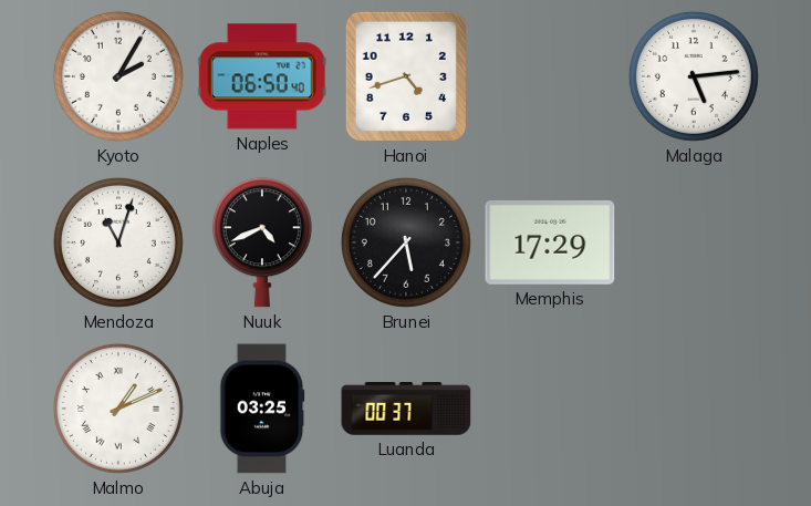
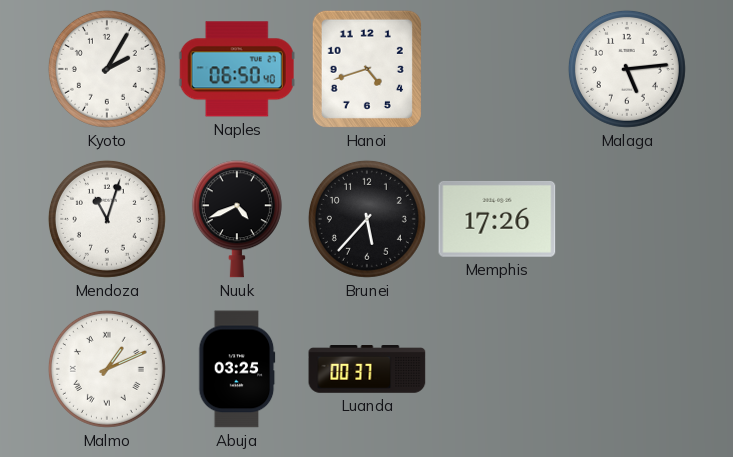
Memphis: 17:29 -> 17:26
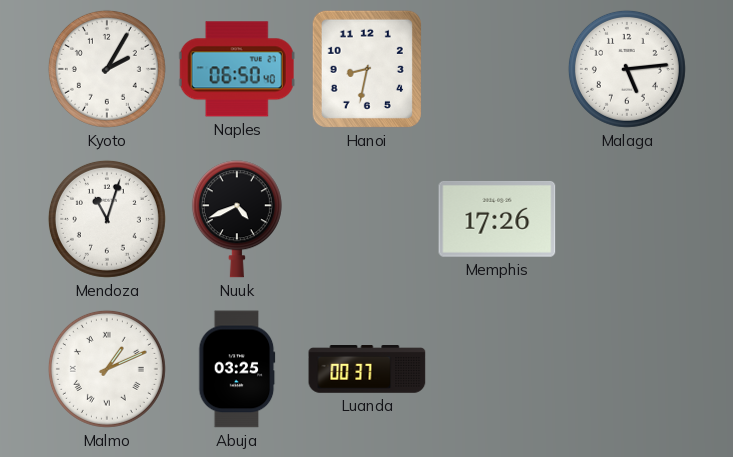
Hanoi: 4:42 -> 8:32
Brunei: 5:37 -> none
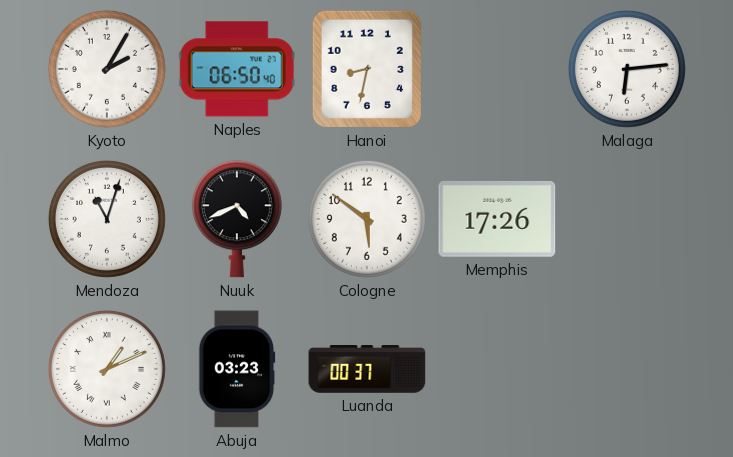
Malaga: 5:14 -> 6:14
Cologne: none -> 5:51
Abuja: 03:25 -> 03:23
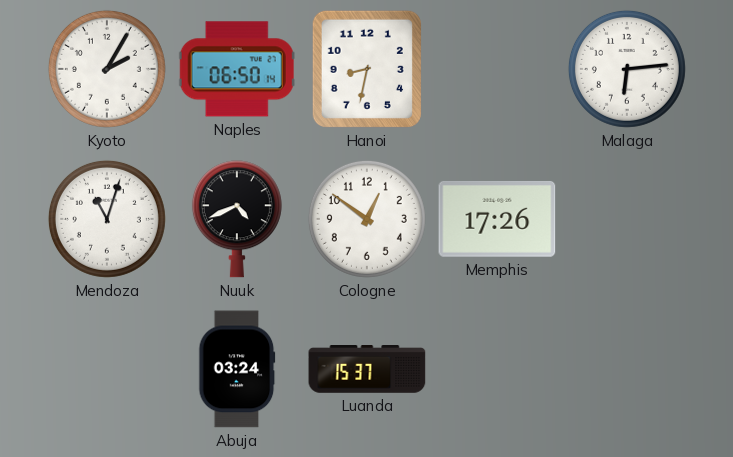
Naples: 06:50:40 -> 06:50:14
Cologne: 5:51 -> 12:51
Malmo: 1:11 -> none
Abuja: 03:23 -> 03:24
Luanda: 00:37 -> 15:37
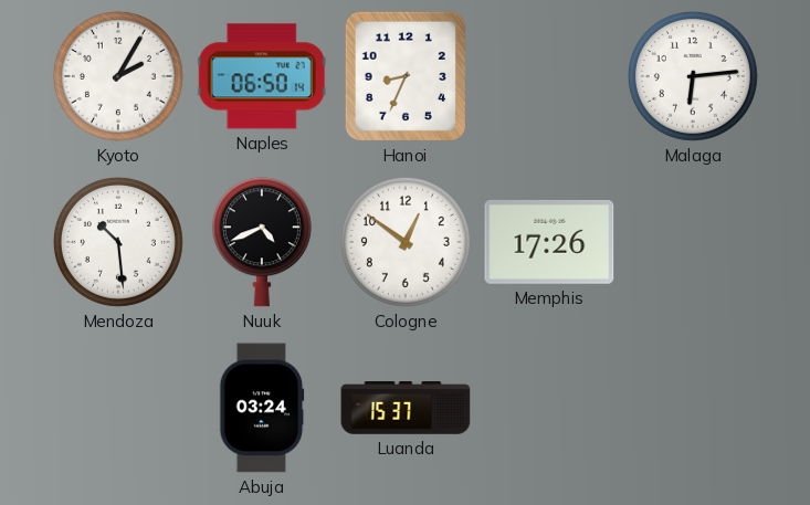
Hanoi: 8:32 -> 8:34
Mendoza: 11:03 -> 10:29
